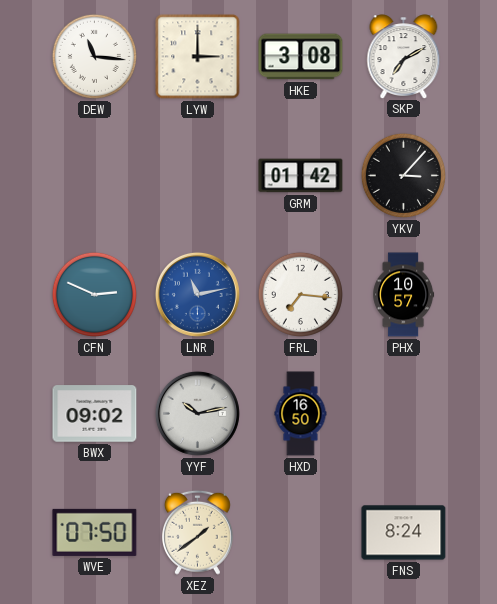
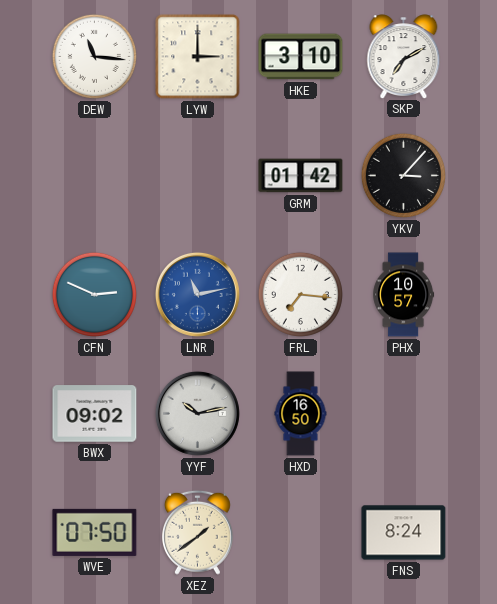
HKE: 3:08 -> 3:10
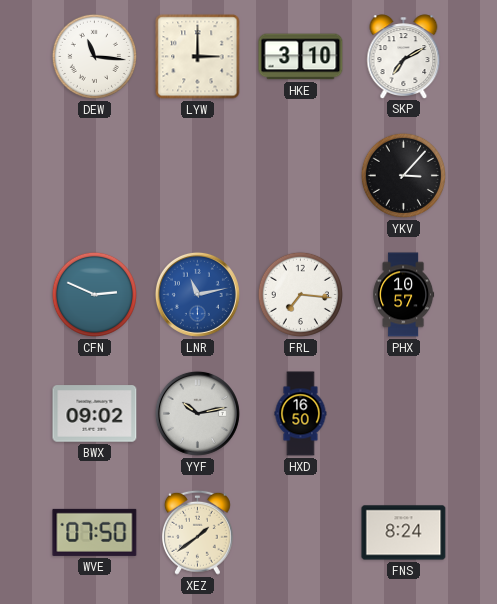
GRM: 01:42 -> none
